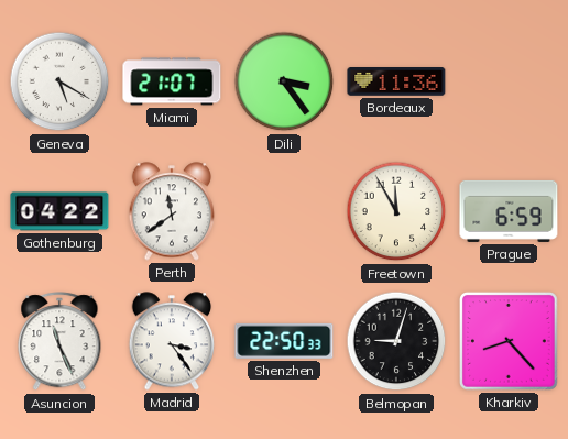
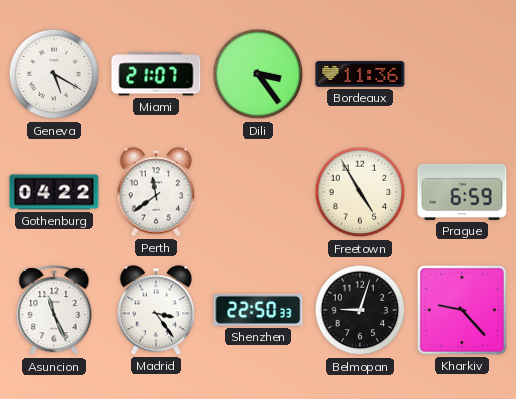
Freetown: 11:55 -> 4:55
Kharkiv: 8:23 -> 9:23
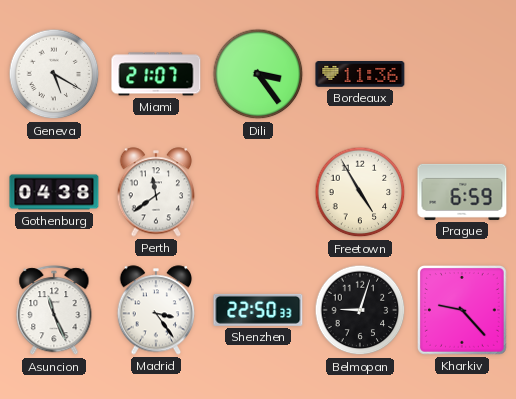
Gothenburg: 04:22 -> 04:38
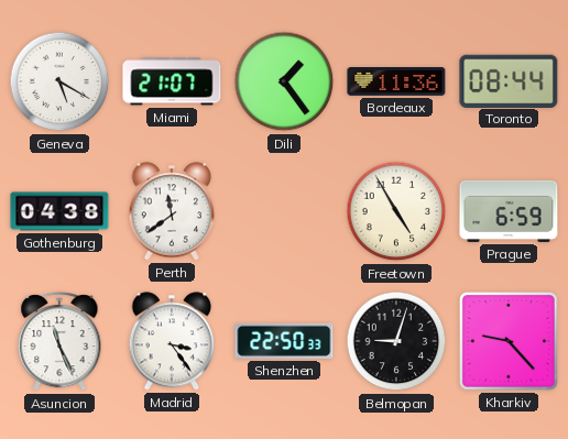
Dili: 3:24 -> 1:24
Toronto: none -> 08:44
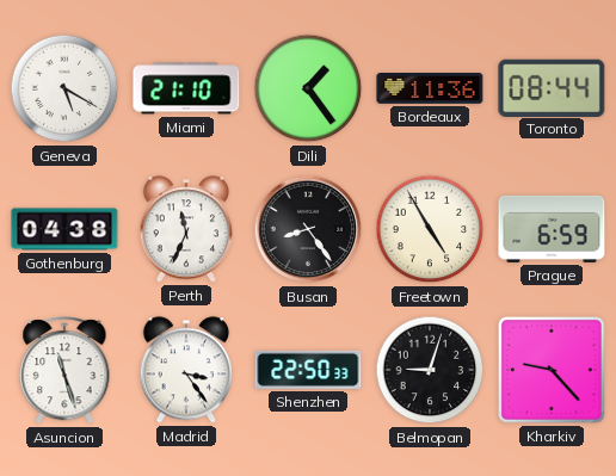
Miami: 21:07 -> 21:10
Perth: 11:39 -> 11:34
Busan: none -> 8:24
Asuncion: 11:26 -> 11:27
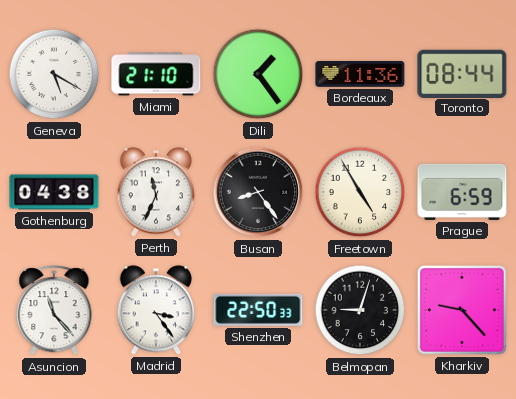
Asuncion: 11:27 -> 11:23
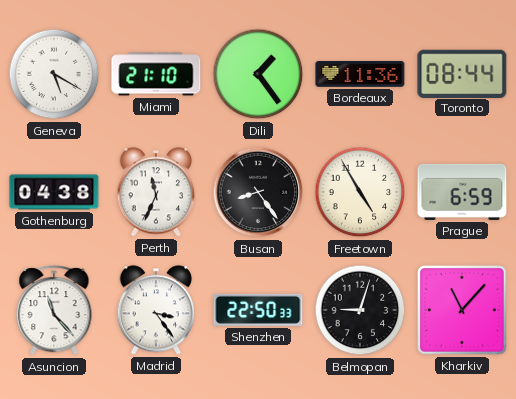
Kharkiv: 9:23 -> 11:07
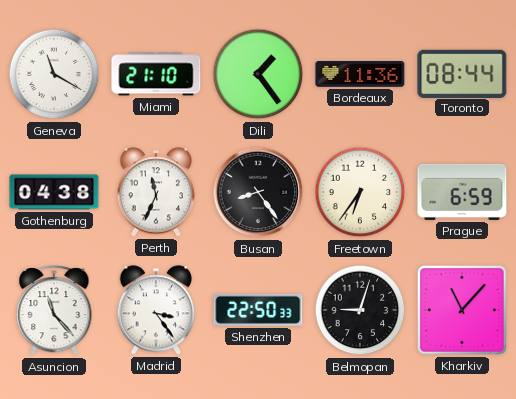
Geneva: 5:20 -> 11:20
Freetown: 4:55 -> 6:36
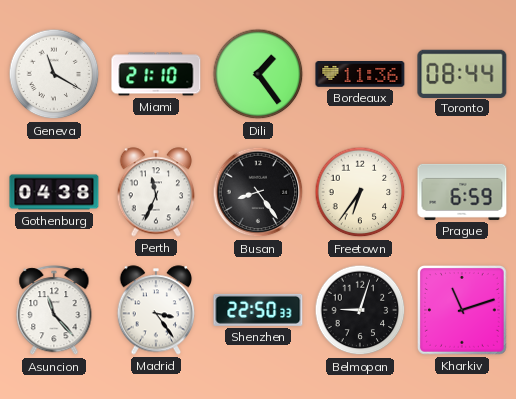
Kharkiv: 11:07 -> 11:12
